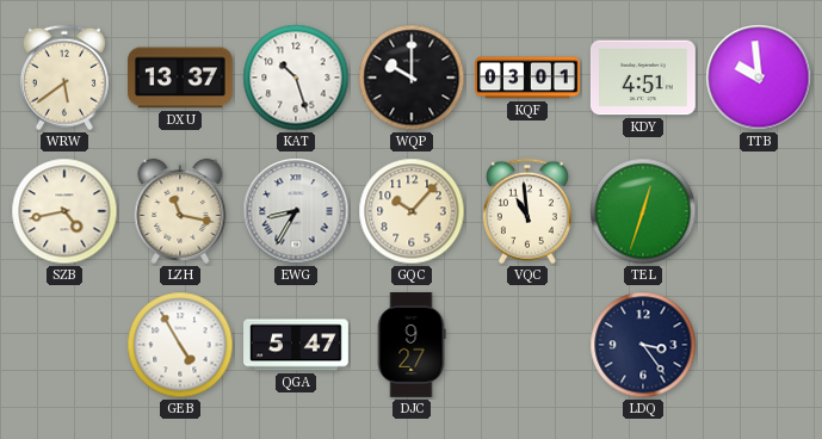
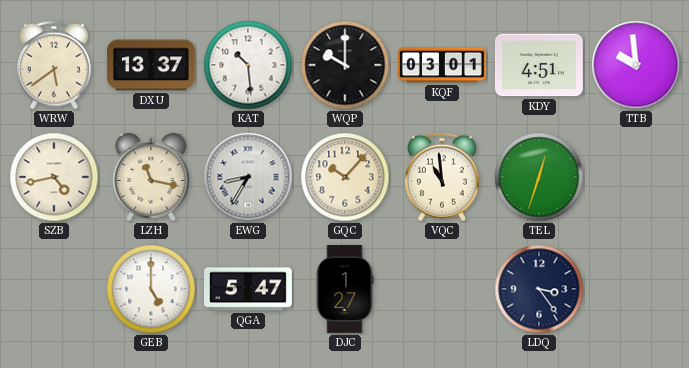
KAT: 10:27 -> 10:29
GEB: 4:55 -> 5:00
DJC: 9:27 -> 1:27
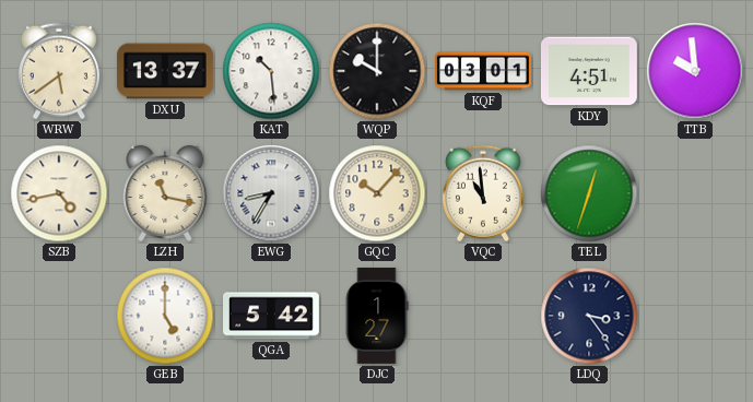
QGA: 5:47 -> 5:42
